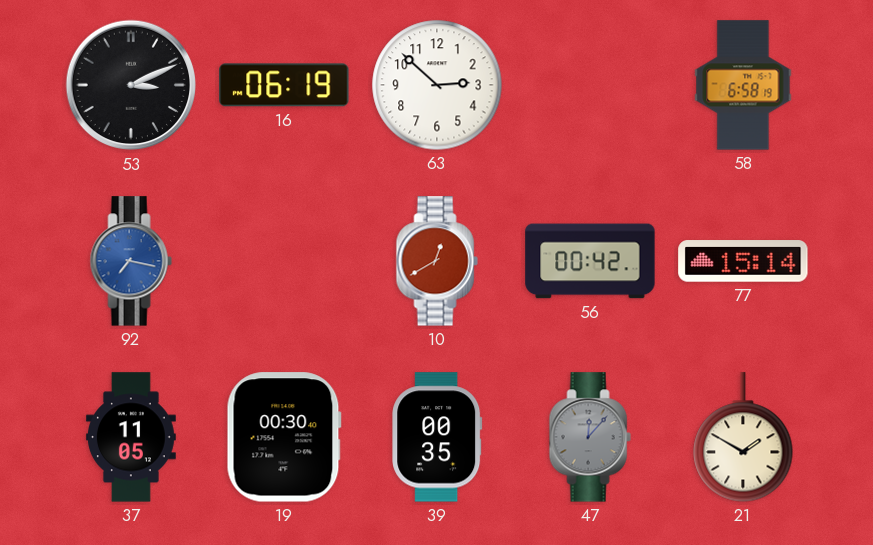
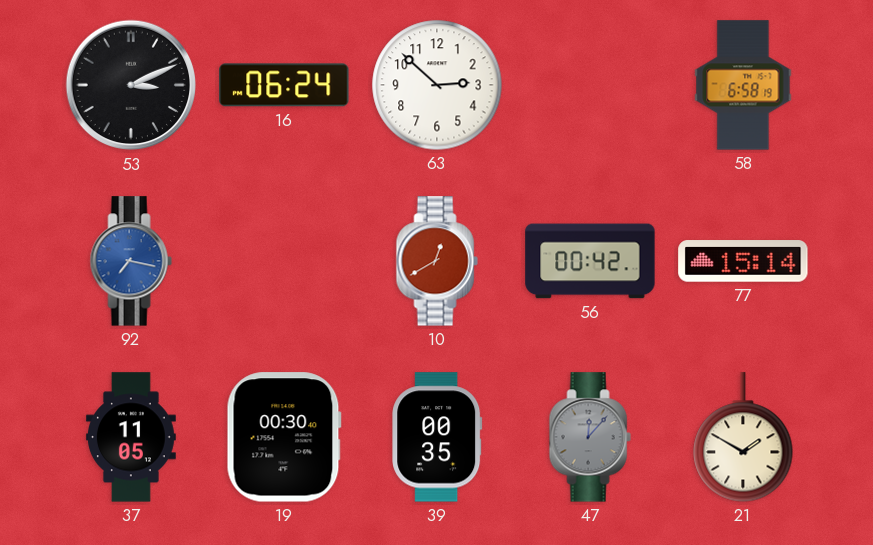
16: 06:19 -> 06:24
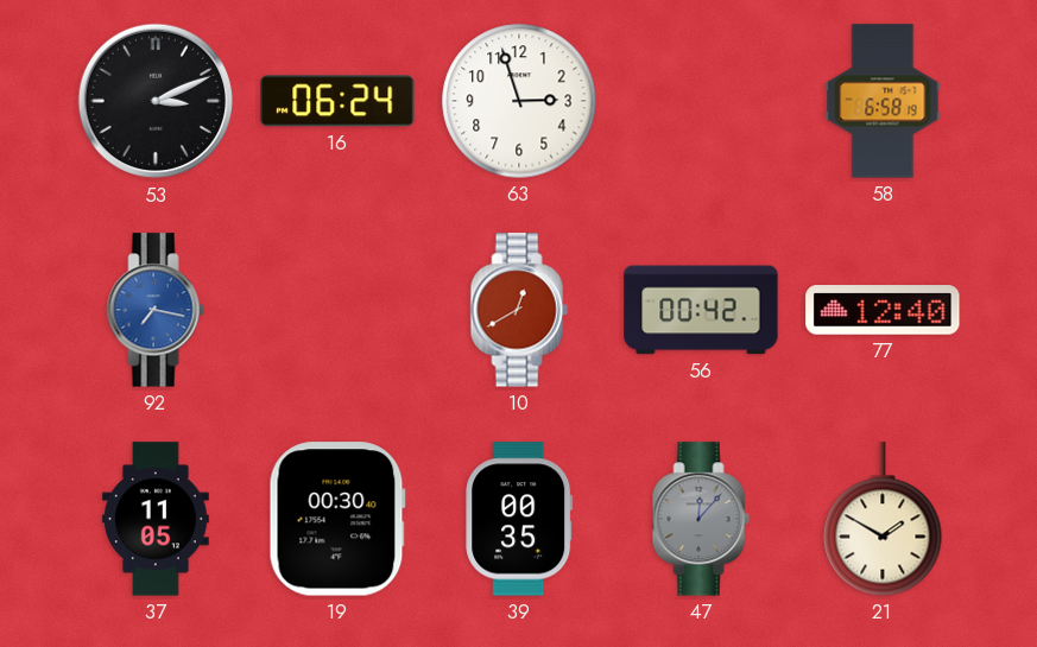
63: 2:52 -> 2:57
77: 15:14 -> 12:40
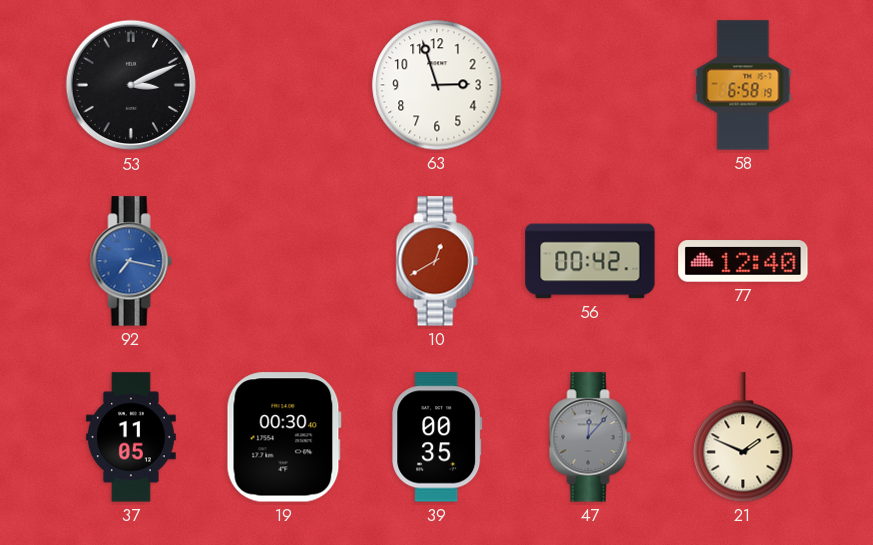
16: 06:24 -> none
21: 1:50 -> 1:49
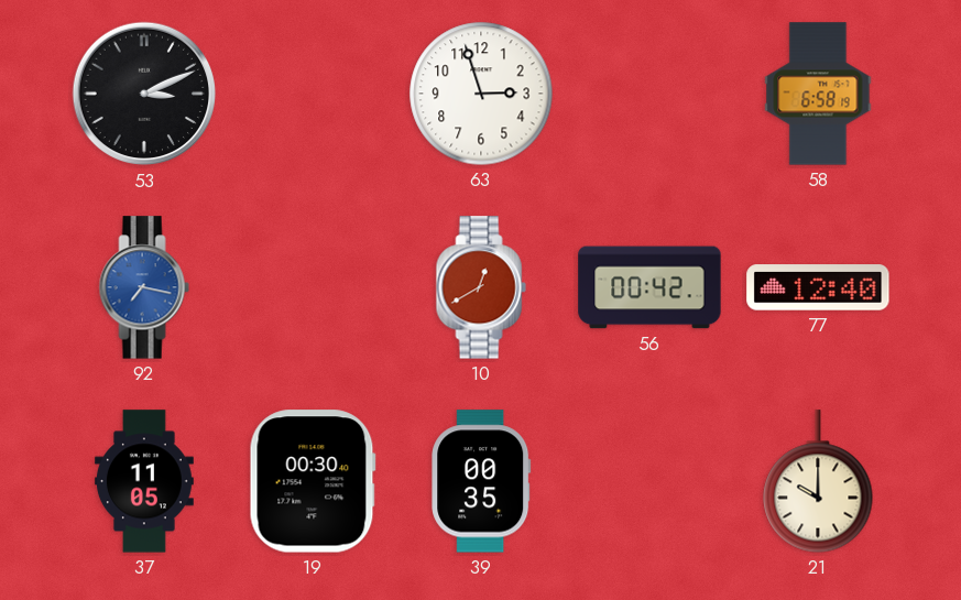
47: 12:07 -> none
21: 1:49 -> 10:00
